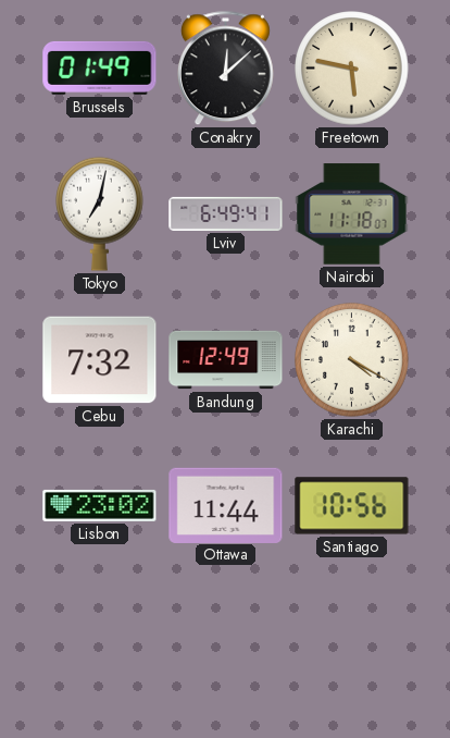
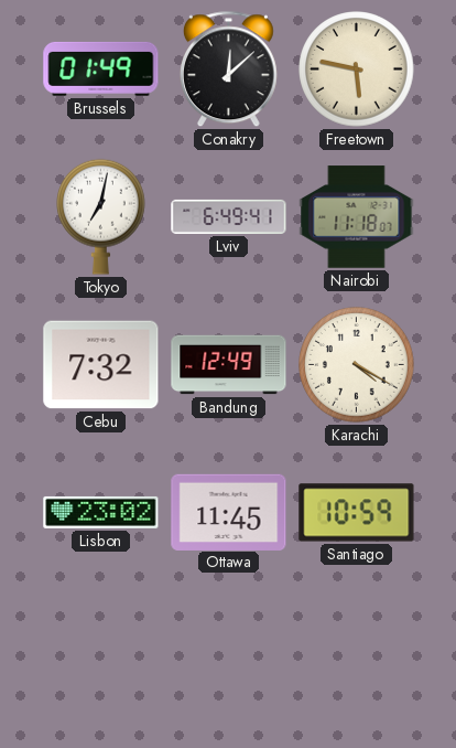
Ottawa: 11:44 -> 11:45
Santiago: 10:56 -> 10:59
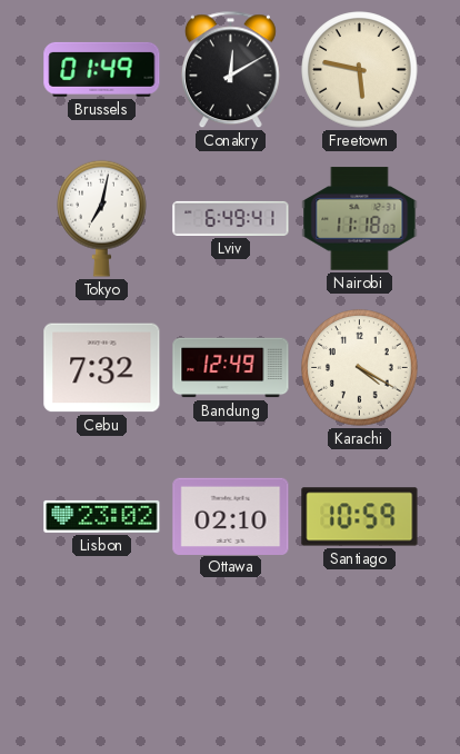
Conakry: 12:08 -> 12:10
Ottawa: 11:45 -> 02:10
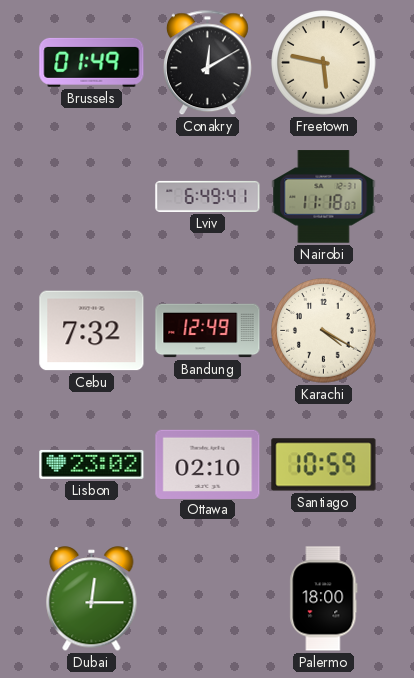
Tokyo: 7:02 -> none
Dubai: none -> 12:15
Palermo: none -> 18:00
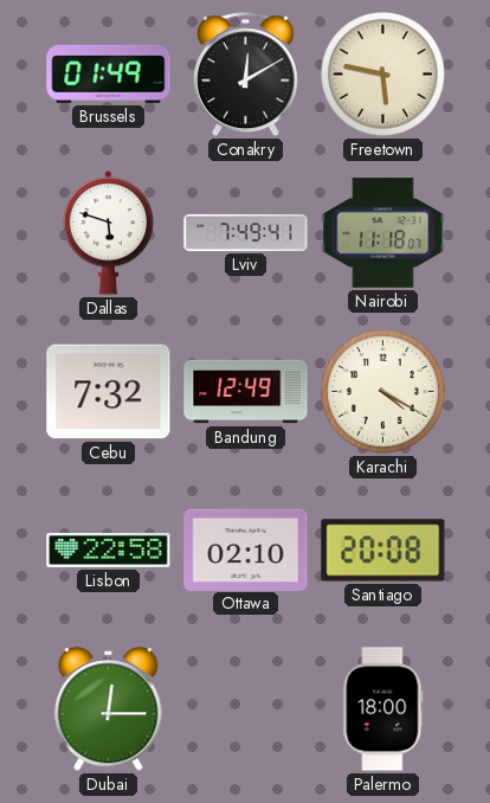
Dallas: none -> 5:48
Lviv: 6:49 -> 7:49
Lisbon: 23:02 -> 22:58
Santiago: 10:59 -> 20:08
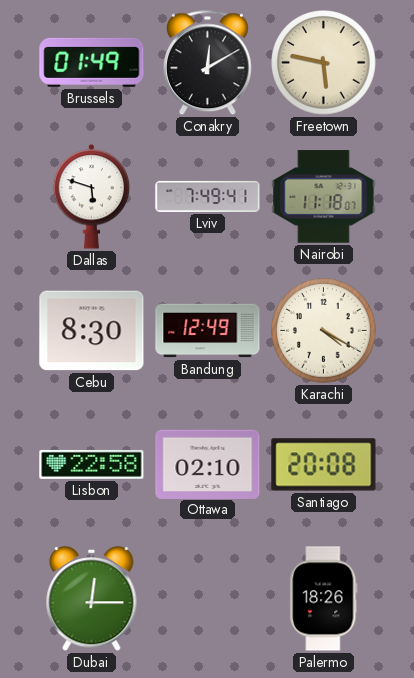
Cebu: 7:32 -> 8:30
Palermo: 18:00 -> 18:26
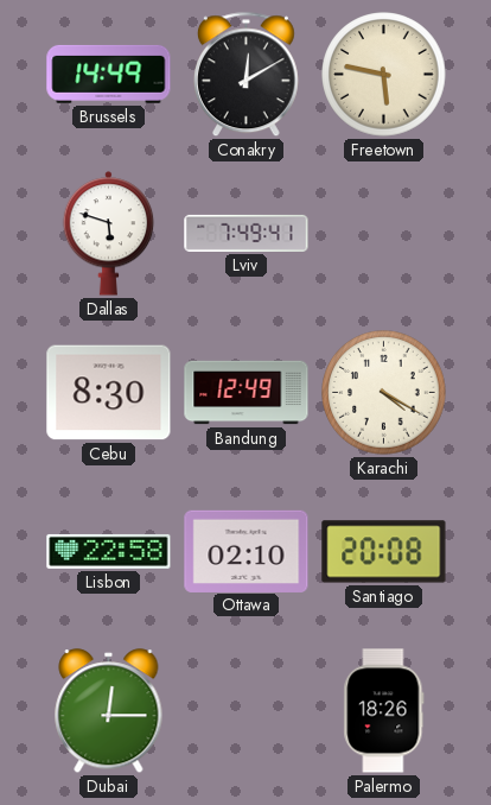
Brussels: 01:49 -> 14:49
Nairobi: 11:18 -> none
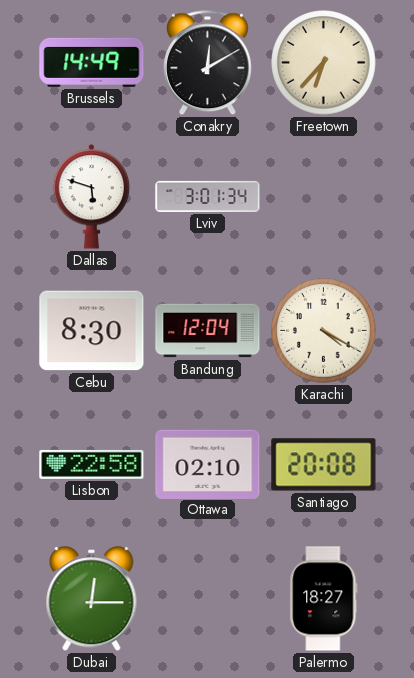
Freetown: 5:47 -> 6:37
Lviv: 7:49 -> 3:01
Bandung: 12:49 -> 12:04
Palermo: 18:26 -> 18:27
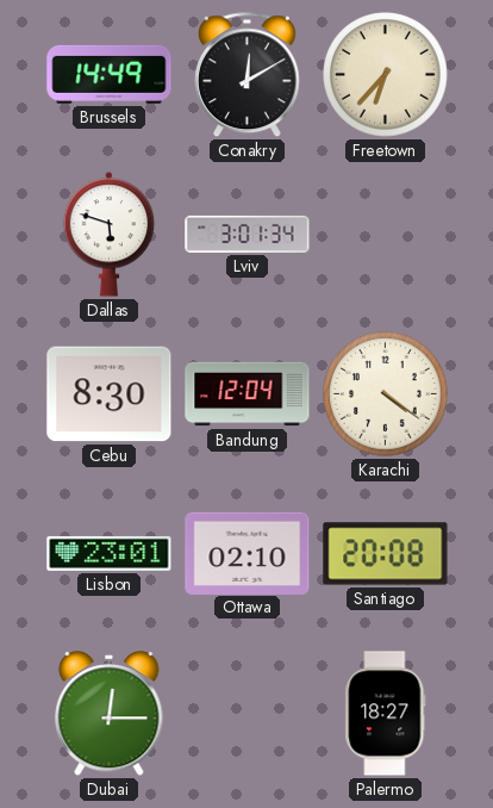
Karachi: 4:20 -> 4:21
Lisbon: 22:58 -> 23:01
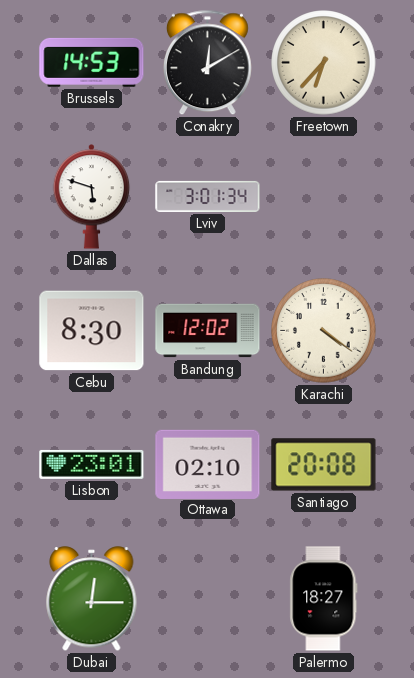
Brussels: 14:49 -> 14:53
Bandung: 12:04 -> 12:02
